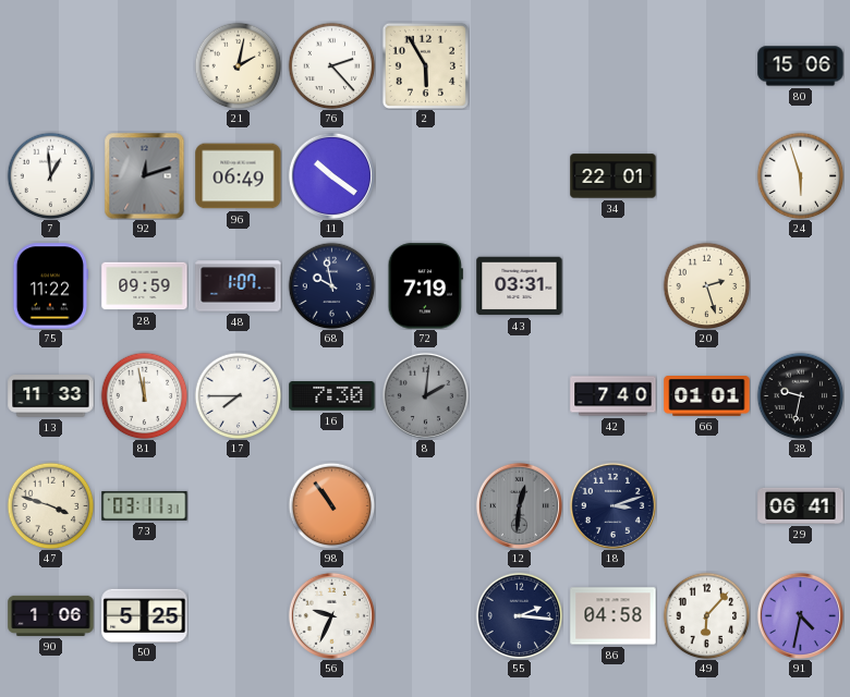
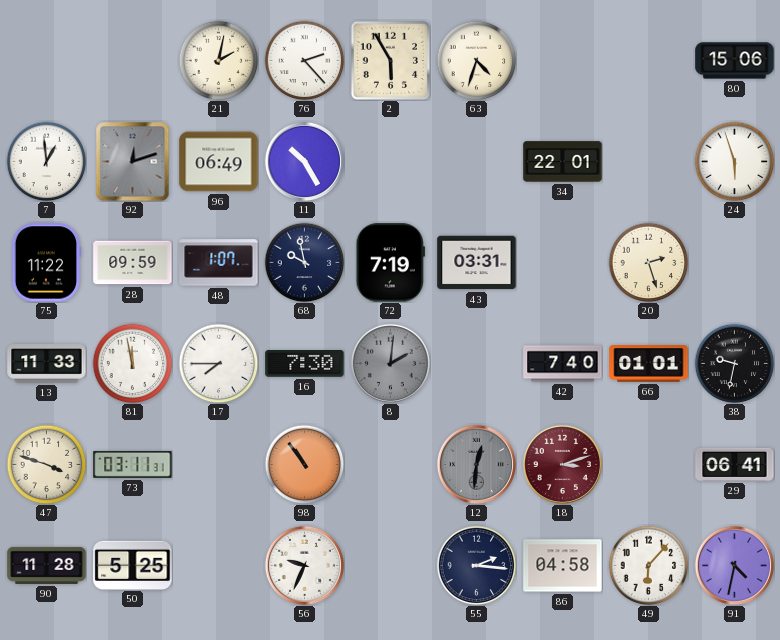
63: none -> 4:33
11: 10:21 -> 10:25
18 dial: navy -> burgundy
90: 1:06 -> 11:28
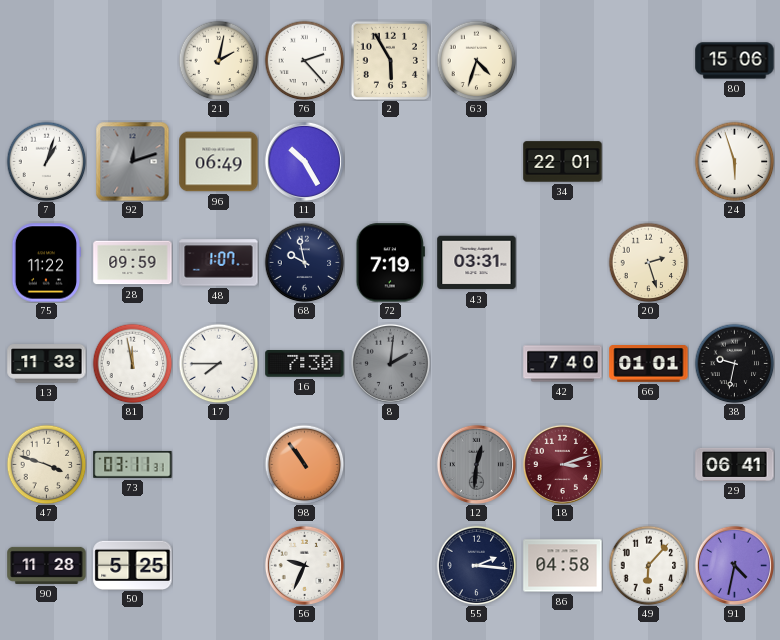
7: 12:59 -> 1:03
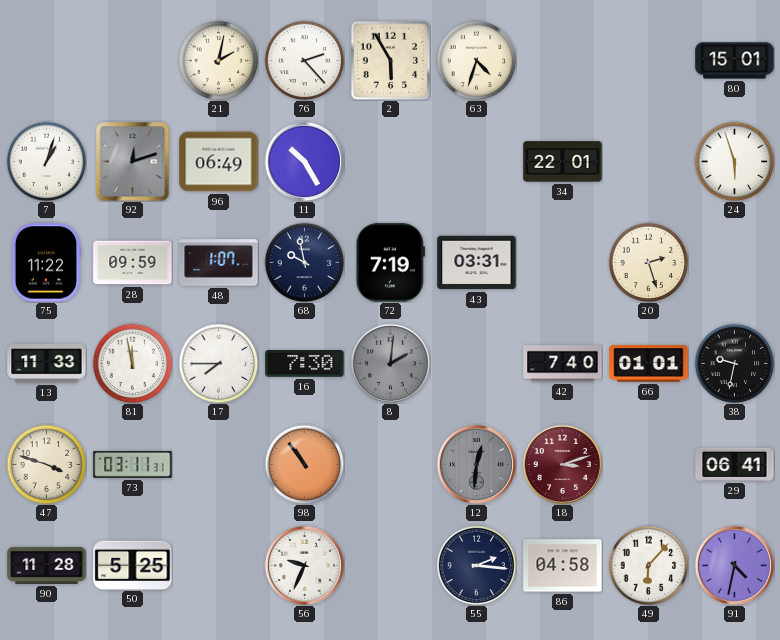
80: 15:06 -> 15:01
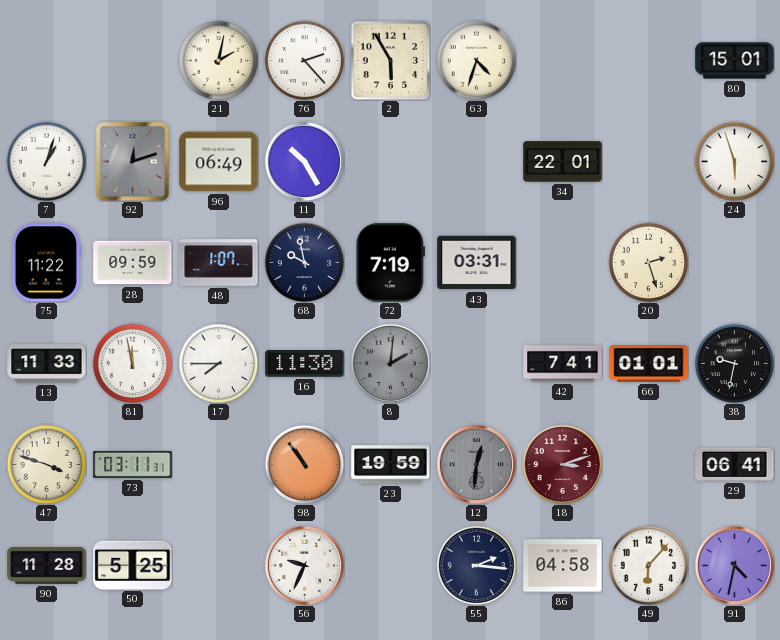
16: 7:30 -> 11:30
42: 7:40 -> 7:41
23: none -> 19:59
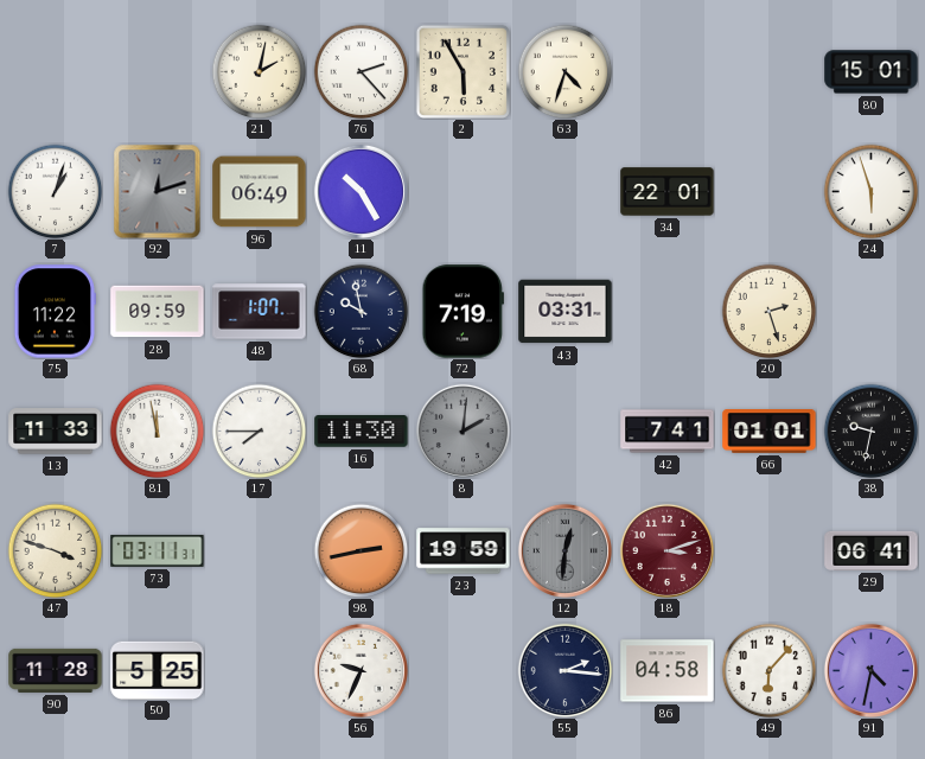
98: 10:54 -> 2:43
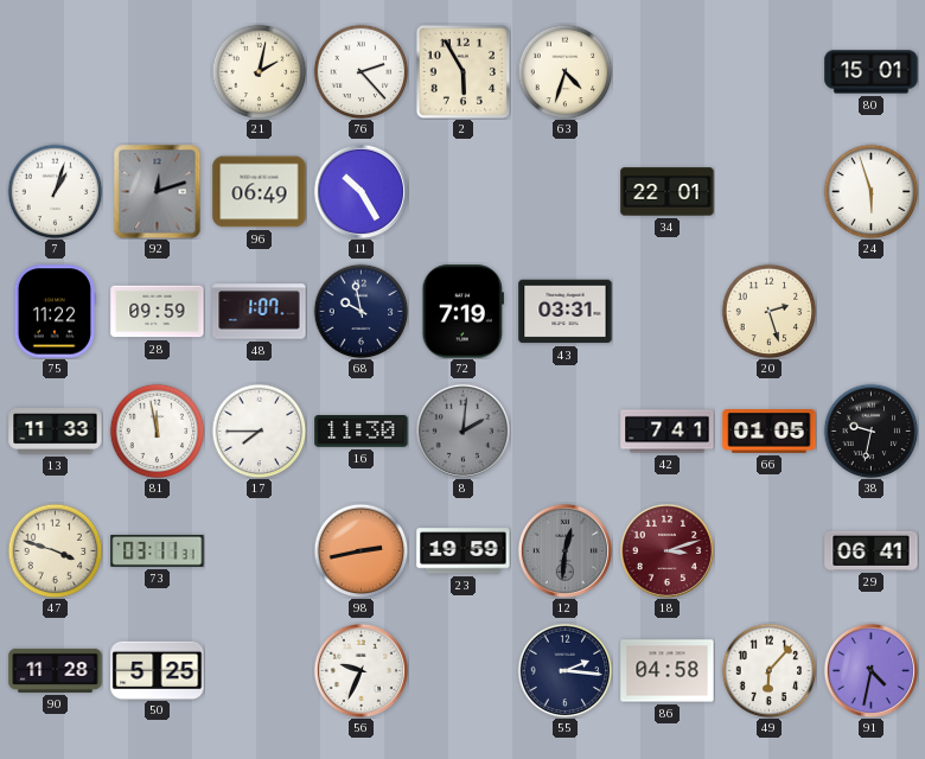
66: 01:01 -> 01:05
